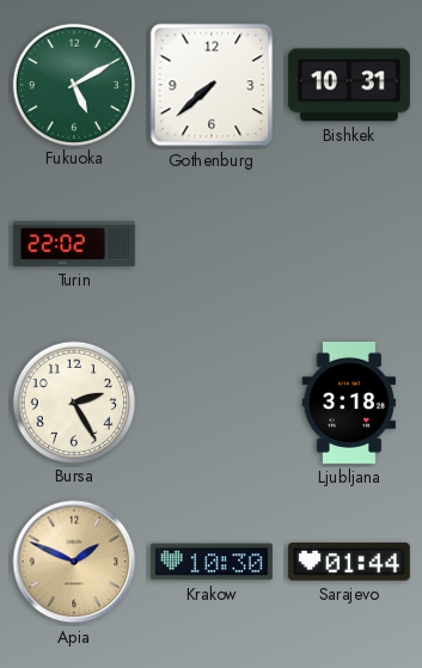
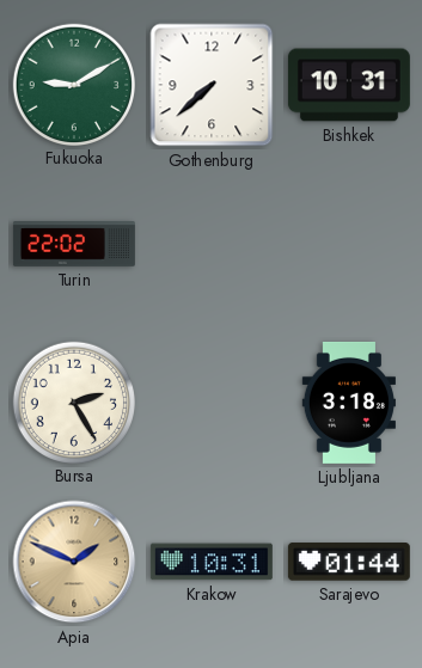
Fukuoka: 5:10 -> 9:10
Krakow: 10:30 -> 10:31
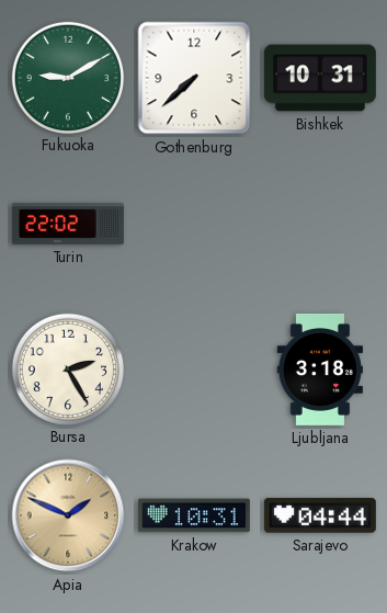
Sarajevo: 01:44 -> 04:44
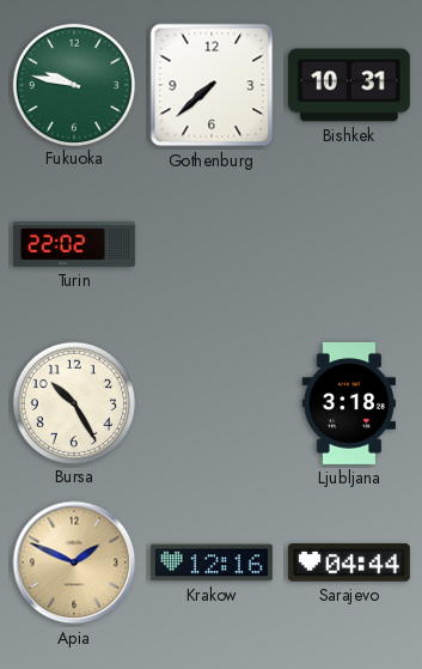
Fukuoka: 9:10 -> 9:47
Bursa: 2:25 -> 10:25
Krakow: 10:31 -> 12:16
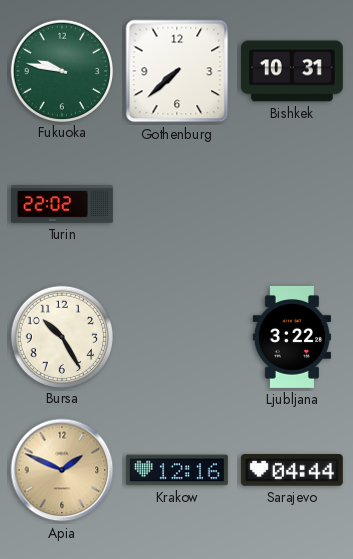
Ljubljana: 3:18 -> 3:22
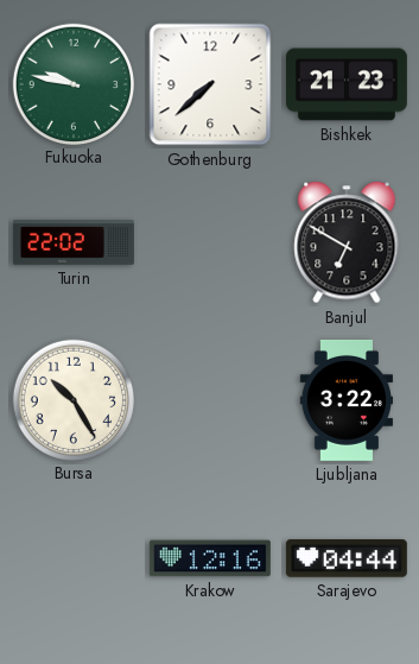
Bishkek: 10:31 -> 21:23
Banjul: none -> 6:50
Apia: 1:49 -> none
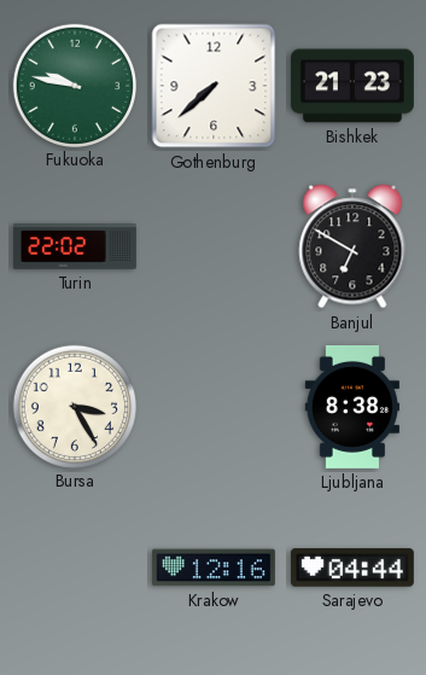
Bursa: 10:25 -> 3:25
Ljubljana: 3:22 -> 8:38
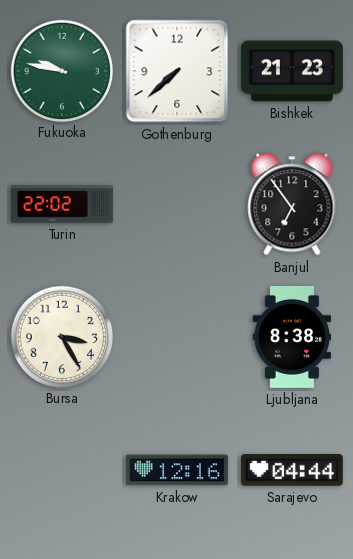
Banjul: 6:50 -> 6:54
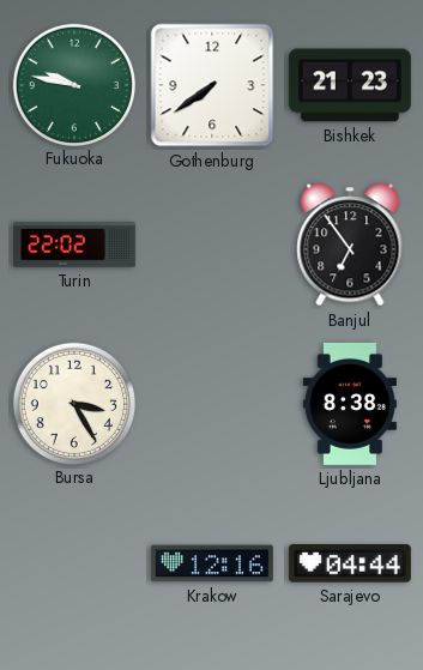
Gothenburg: 7:38 -> 7:39
